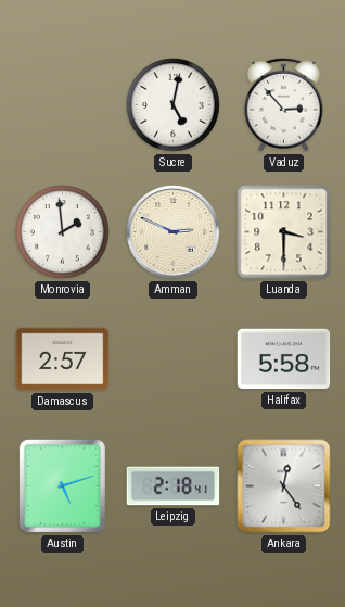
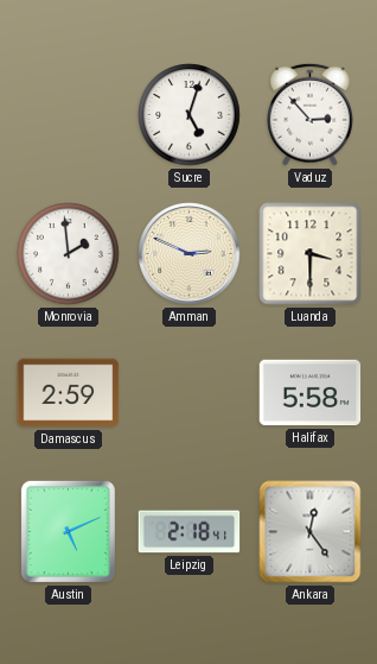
Sucre: 5:02 -> 5:03
Damascus: 2:57 -> 2:59
Austin: 5:12 -> 5:11
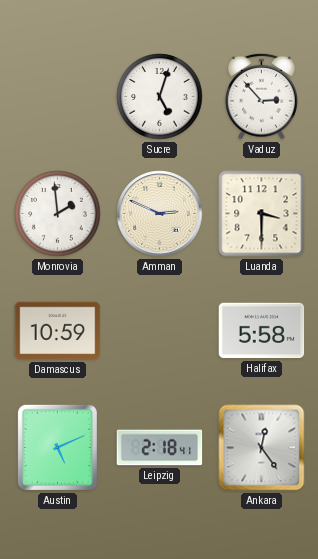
Damascus: 2:59 -> 10:59
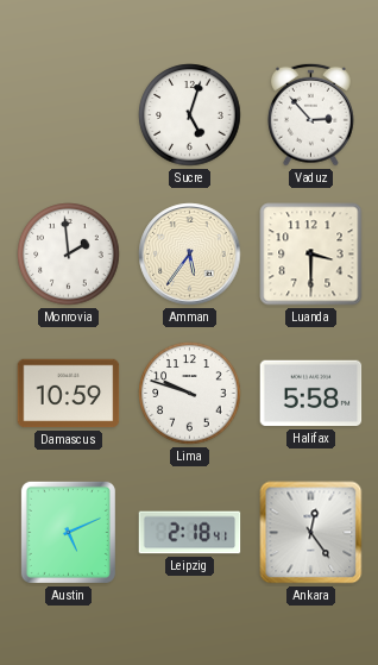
Amman: 2:49 -> 5:36
Lima: none -> 9:48
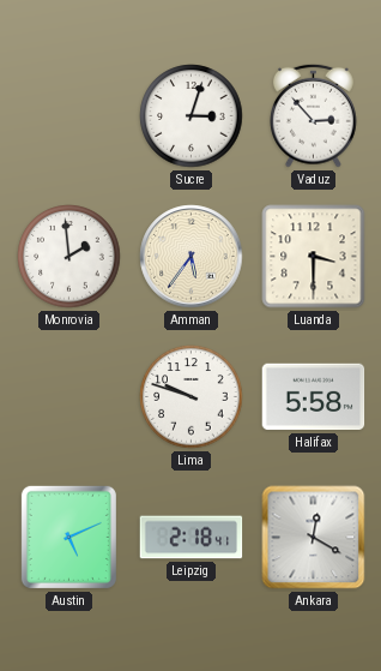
Sucre: 5:03 -> 3:03
Damascus: 10:59 -> none
Ankara: 12:24 -> 12:20
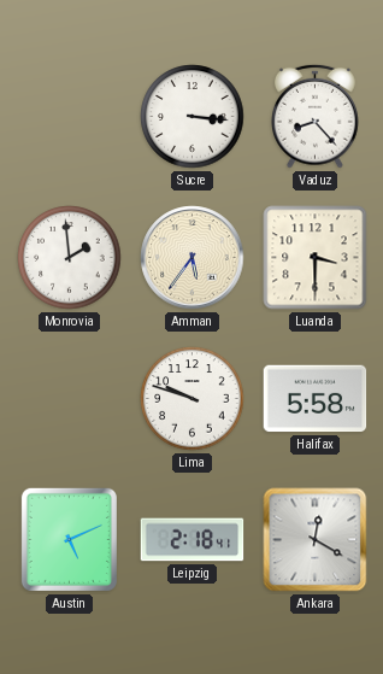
Sucre: 3:03 -> 3:16
Vaduz: 2:53 -> 8:23
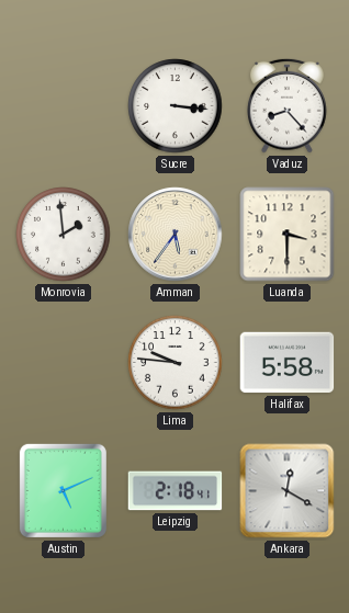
Lima: 9:48 -> 9:46
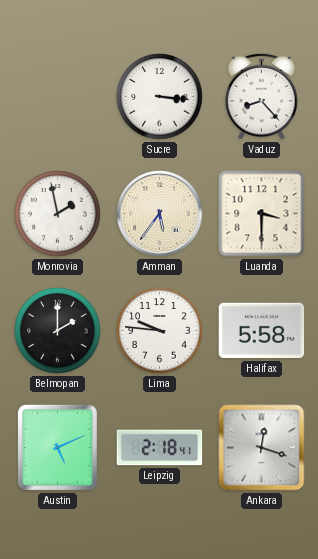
Monrovia: 1:59 -> 1:58
Belmopan: none -> 2:00
Ankara: 12:20 -> 12:18
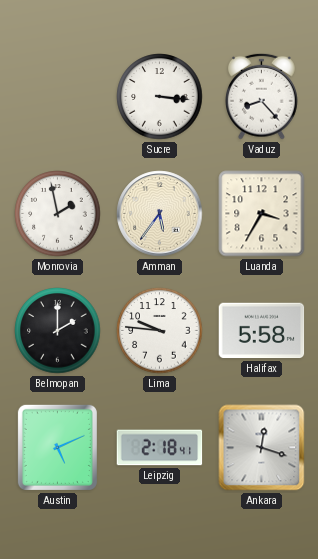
Luanda: 3:30 -> 3:35
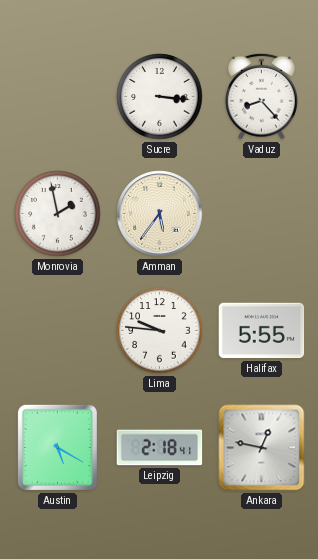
Luanda: 3:35 -> none
Belmopan: 2:00 -> none
Halifax: 5:58 -> 5:55
Austin: 5:11 -> 5:20
Ankara: 12:18 -> 12:47
